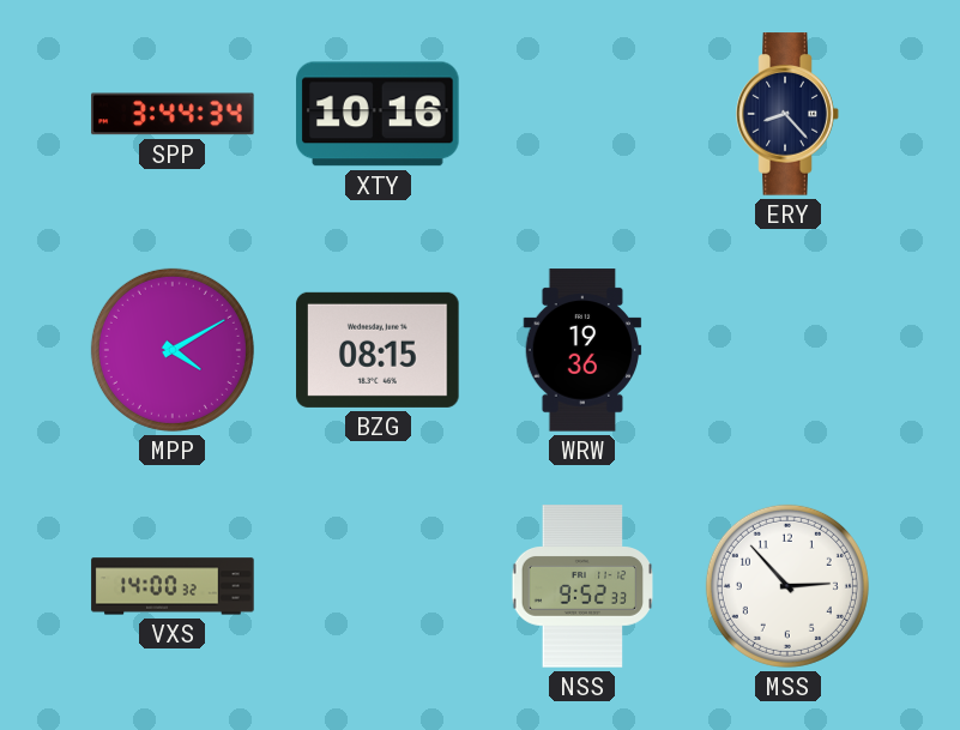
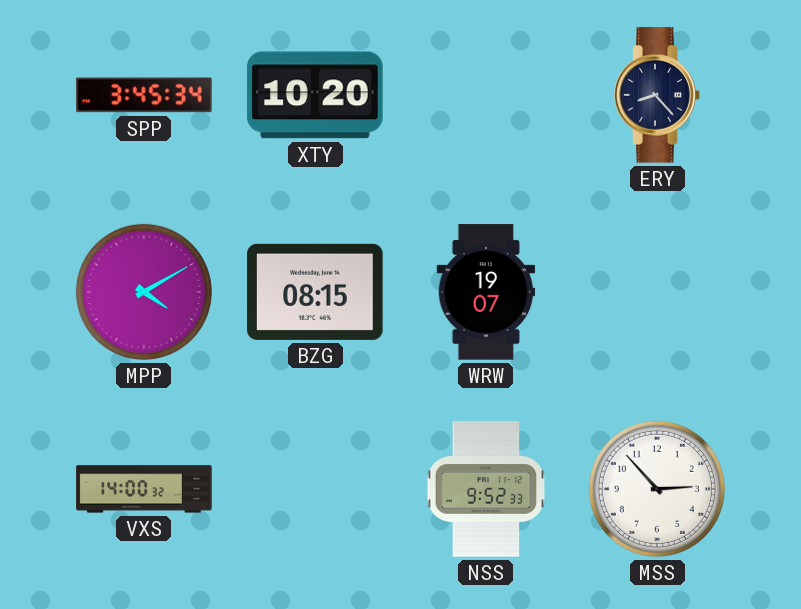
SPP: 3:44 -> 3:45
XTY: 10:16 -> 10:20
WRW: 19:36 -> 19:07
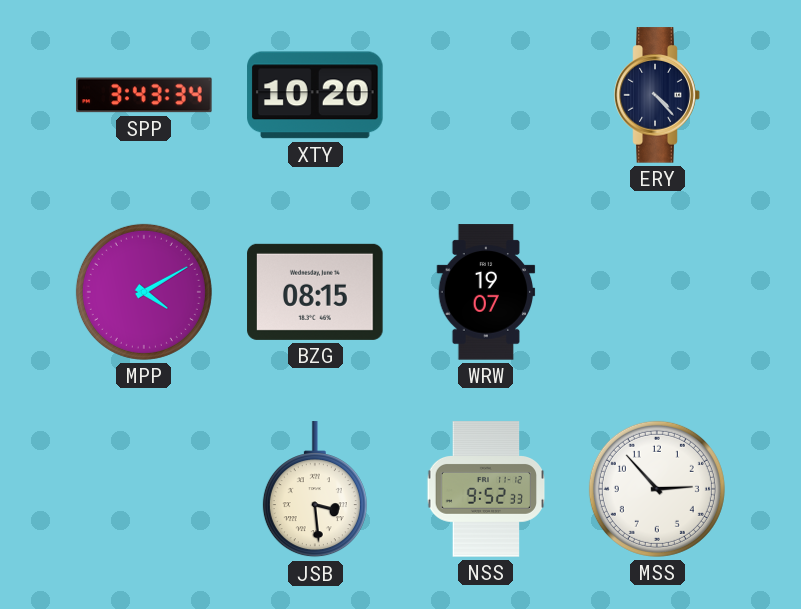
SPP: 3:45 -> 3:43
ERY: 8:23 -> 4:23
VXS: 14:00 -> none
JSB: none -> 3:29
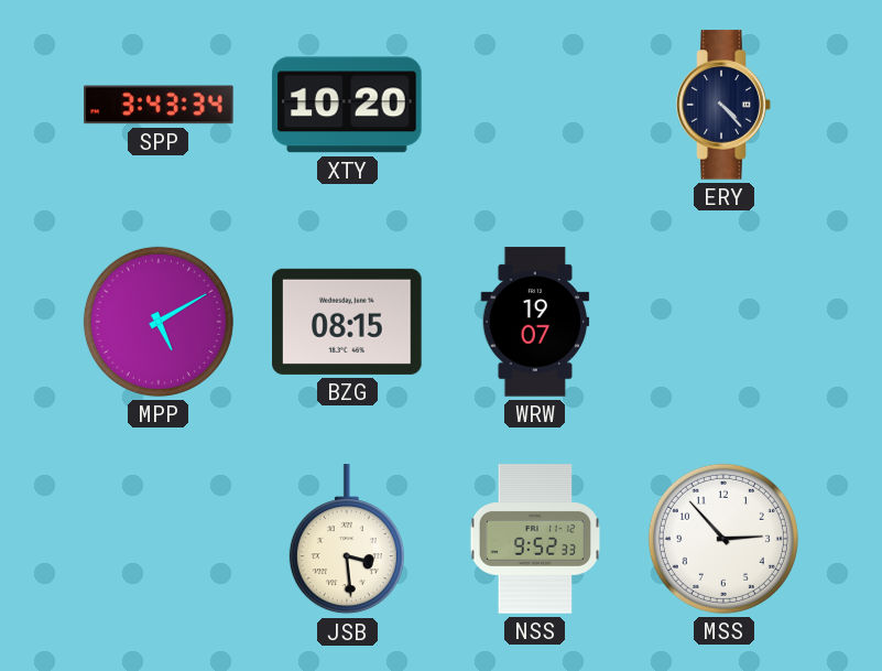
MPP: 4:10 -> 5:10
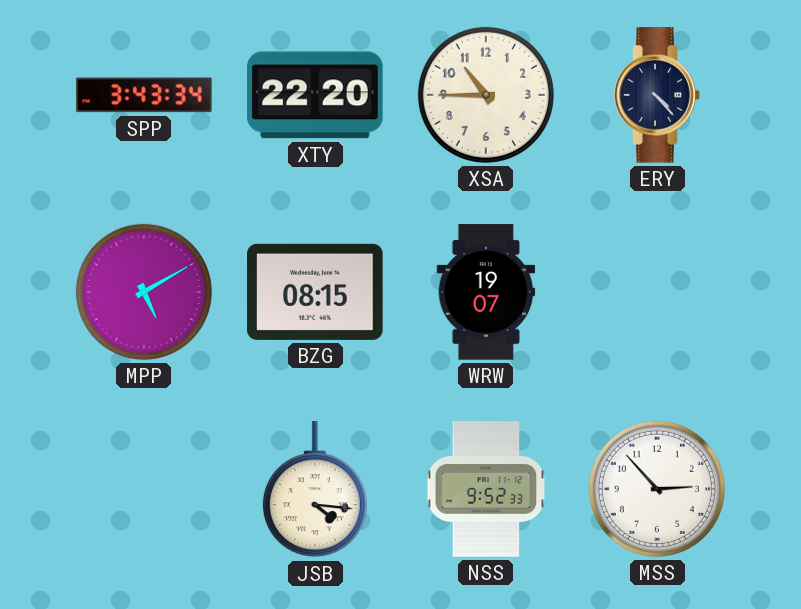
XTY: 10:20 -> 22:20
XSA: none -> 10:45
JSB: 3:29 -> 4:16
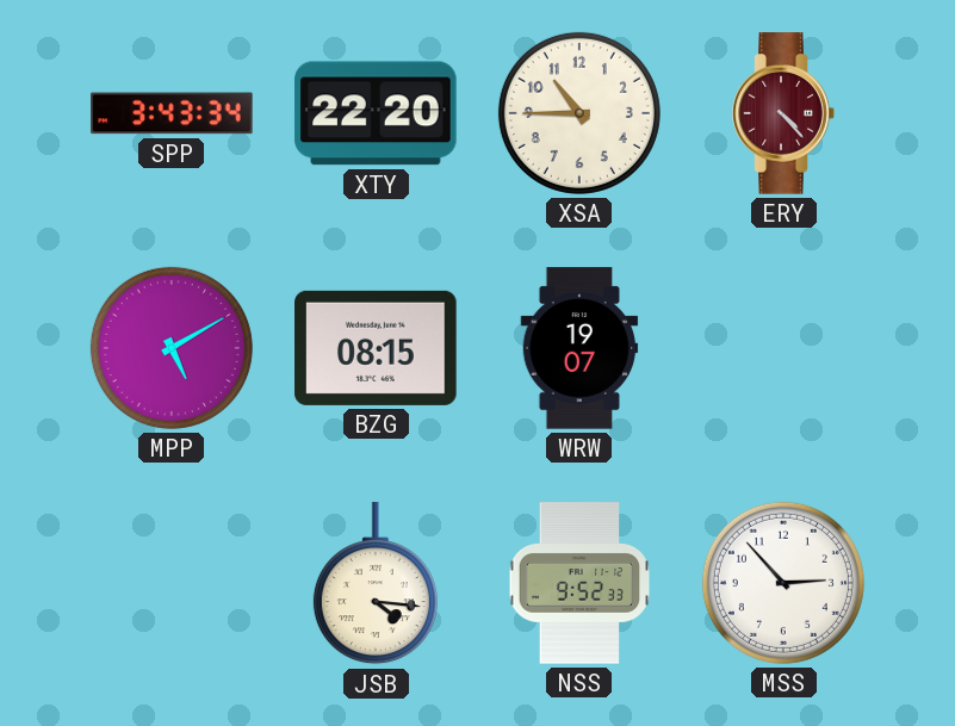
ERY dial: navy -> burgundy
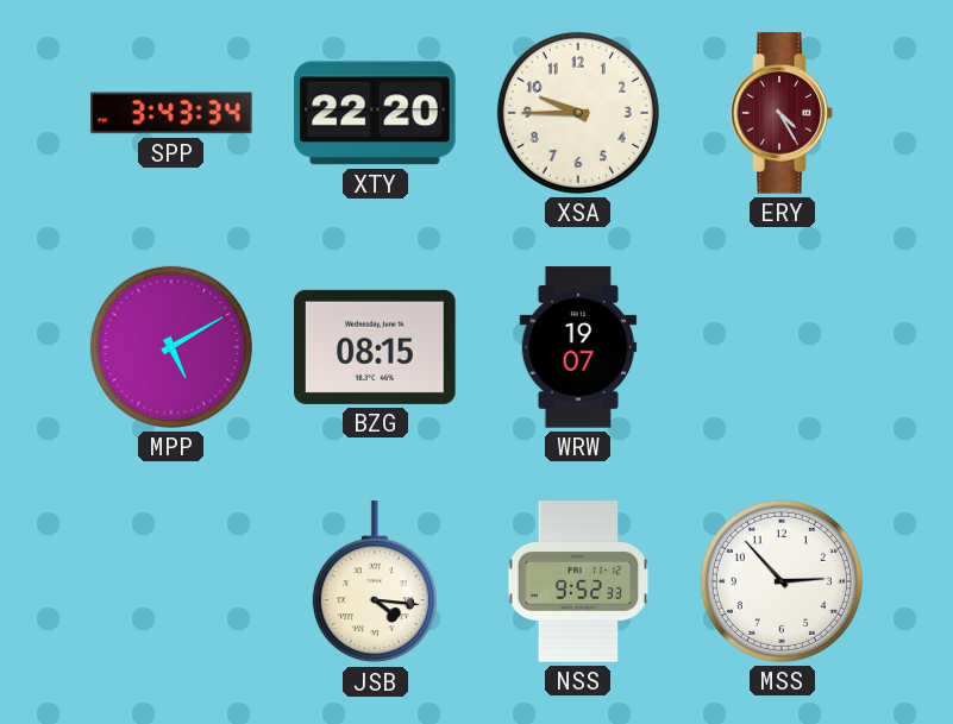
XSA: 10:45 -> 9:45
ERY: 4:23 -> 4:25
